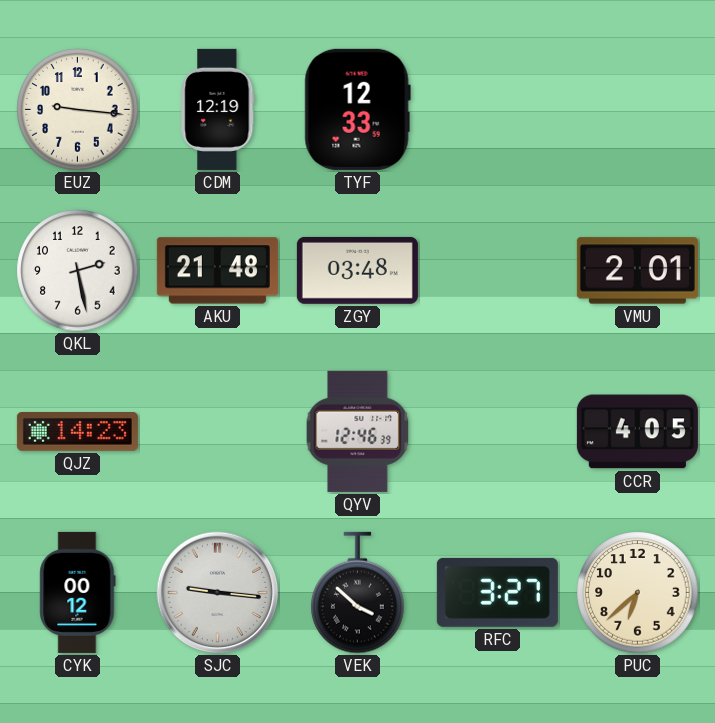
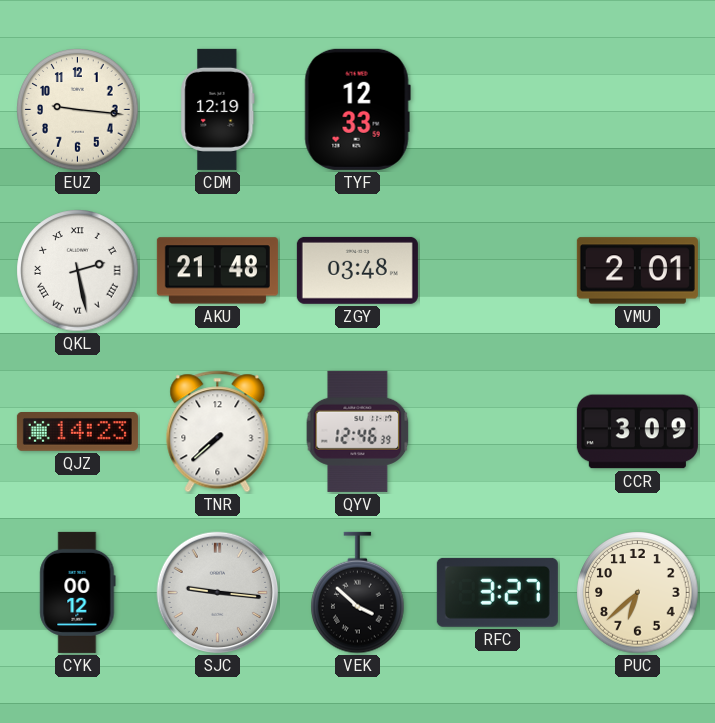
QKL numerals: Arabic -> Roman
TNR: none -> 7:38
CCR: 4:05 -> 3:09
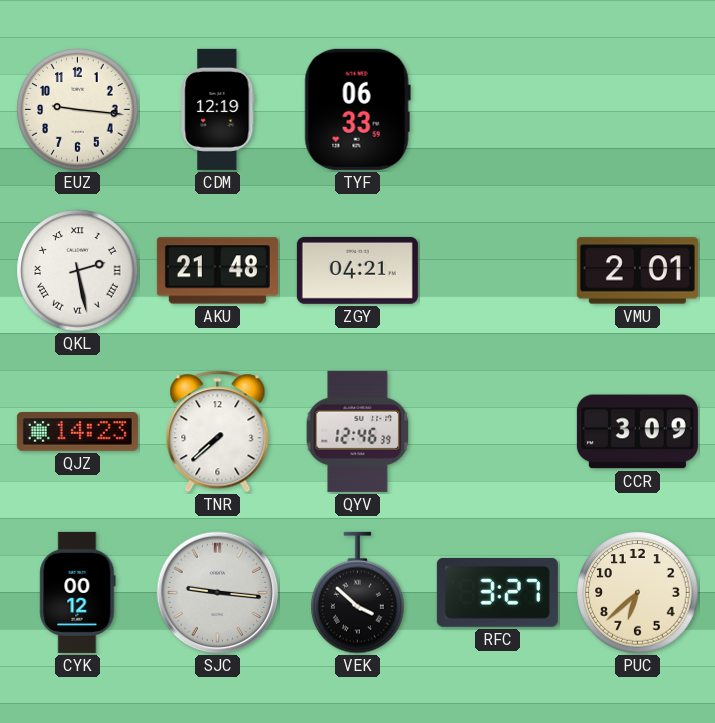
TYF: 12:33 -> 06:33
ZGY: 03:48 -> 04:21
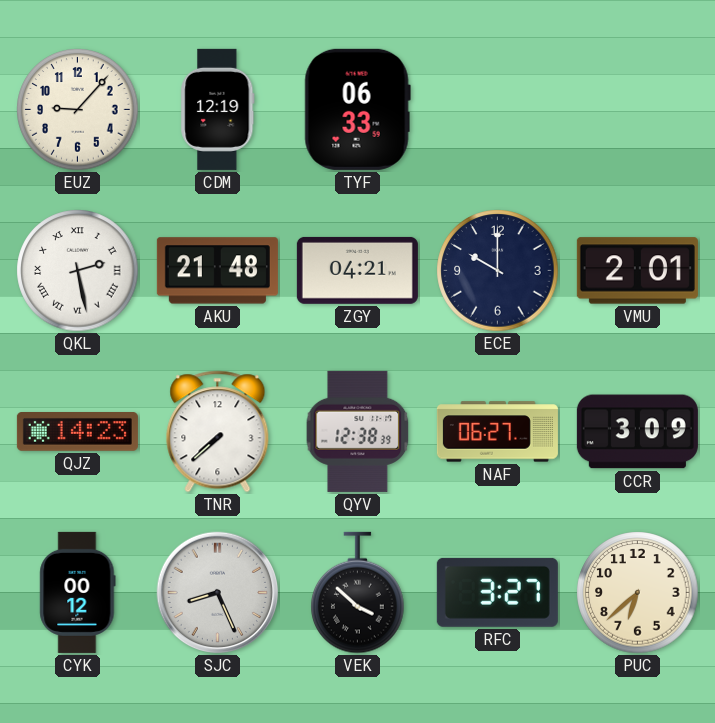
EUZ: 9:16 -> 9:07
ECE: none -> 10:00
QYV: 12:46 -> 12:38
NAF: none -> 06:27
SJC: 9:16 -> 8:26
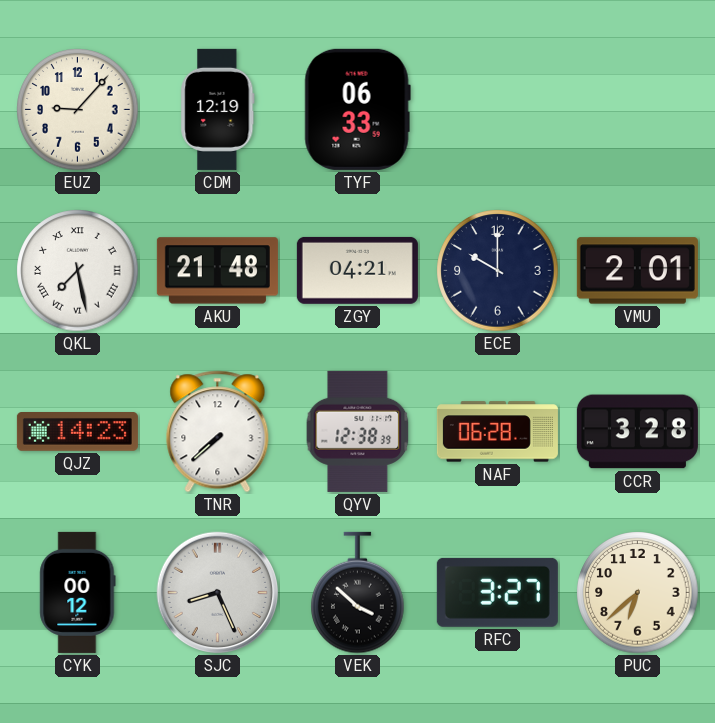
QKL: 2:28 -> 7:28
NAF: 06:27 -> 06:28
CCR: 3:09 -> 3:28
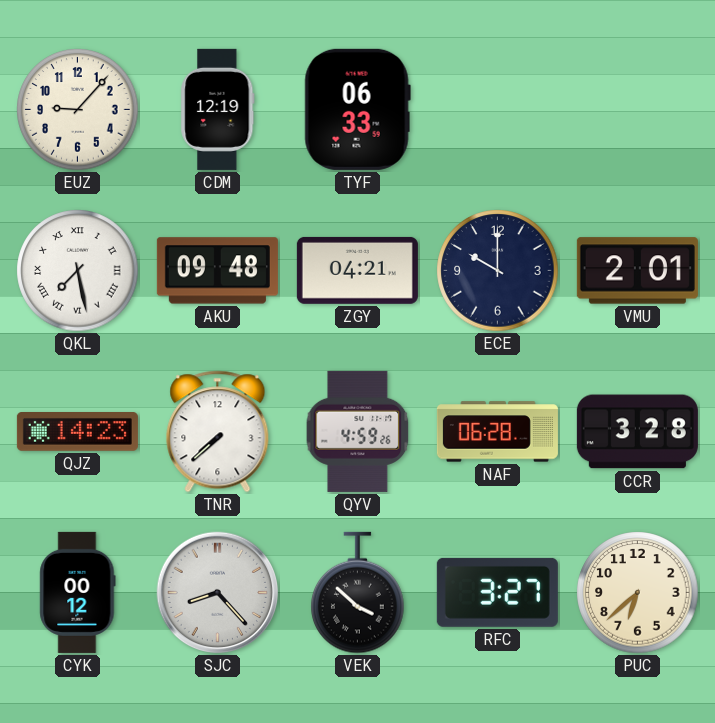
AKU: 21:48 -> 09:48
QYV: 12:38 -> 4:59
SJC: 8:26 -> 8:23
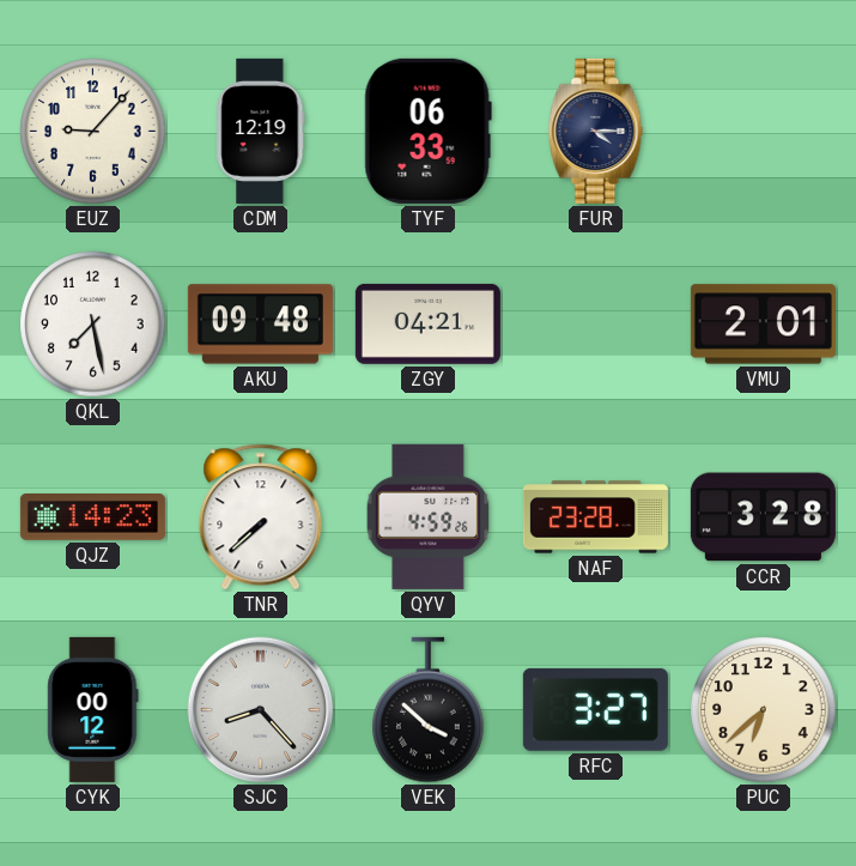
FUR: none -> 4:15
QKL numerals: Roman -> Arabic
ECE: 10:00 -> none
NAF: 06:28 -> 23:28
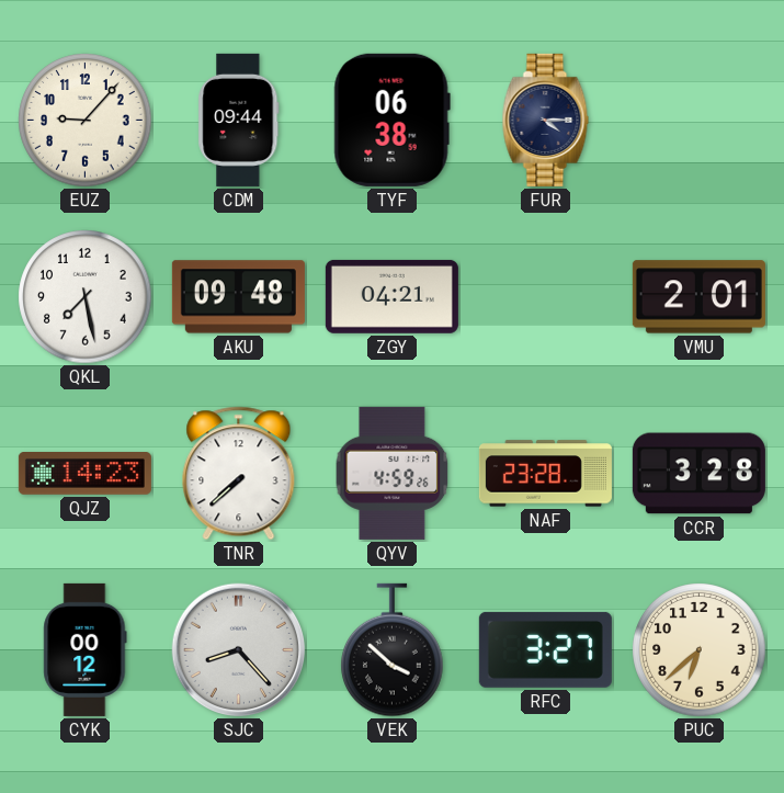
CDM: 12:19 -> 09:44
TYF: 06:33 -> 06:38
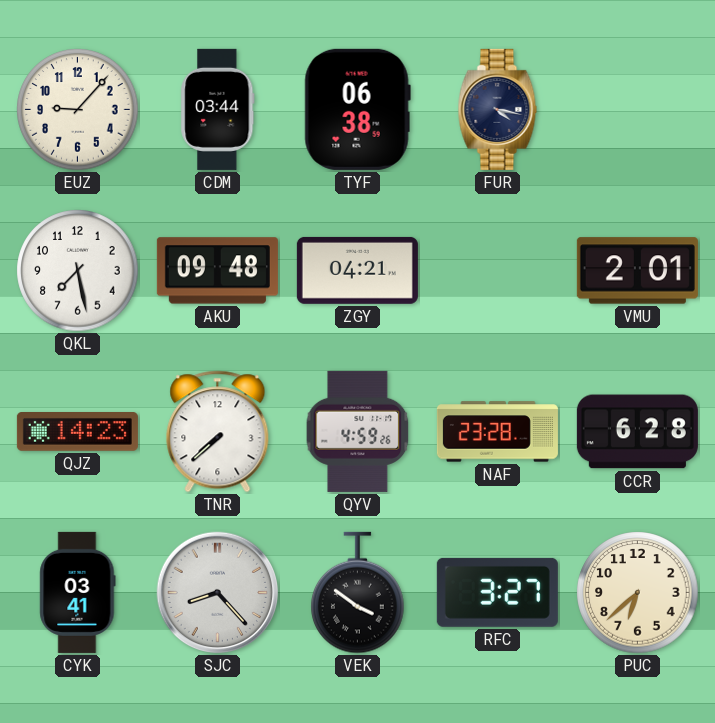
CDM: 09:44 -> 03:44
FUR: 4:15 -> 4:17
CCR: 3:28 -> 6:28
CYK: 00:12 -> 03:41
VEK: 3:52 -> 3:51
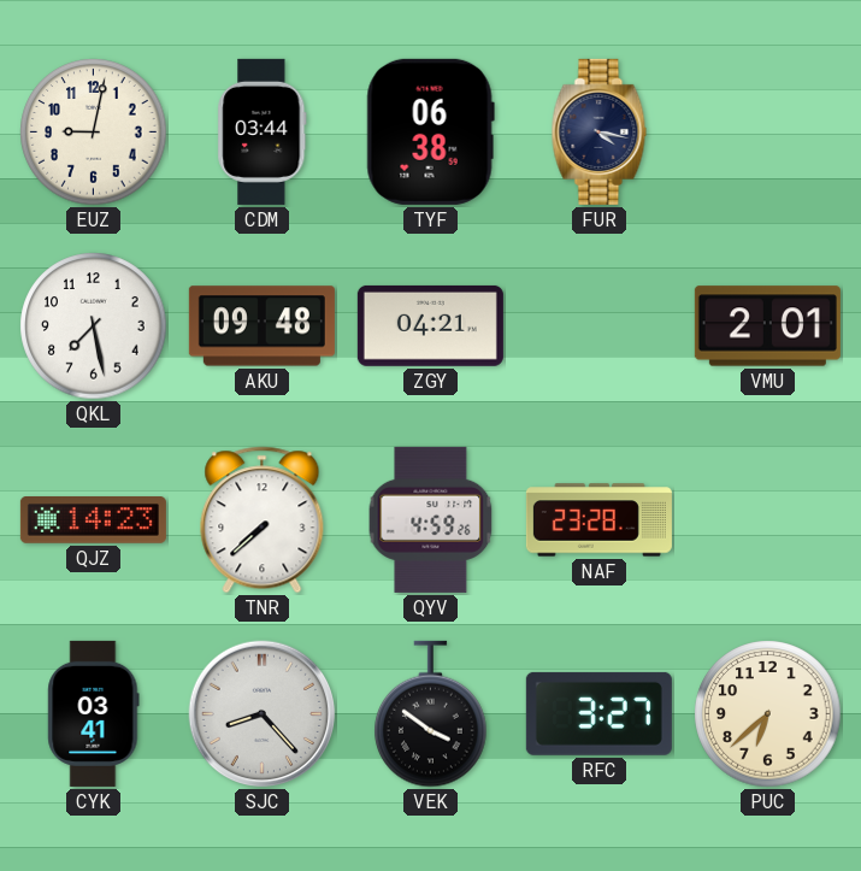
EUZ: 9:07 -> 9:02
CCR: 6:28 -> none
